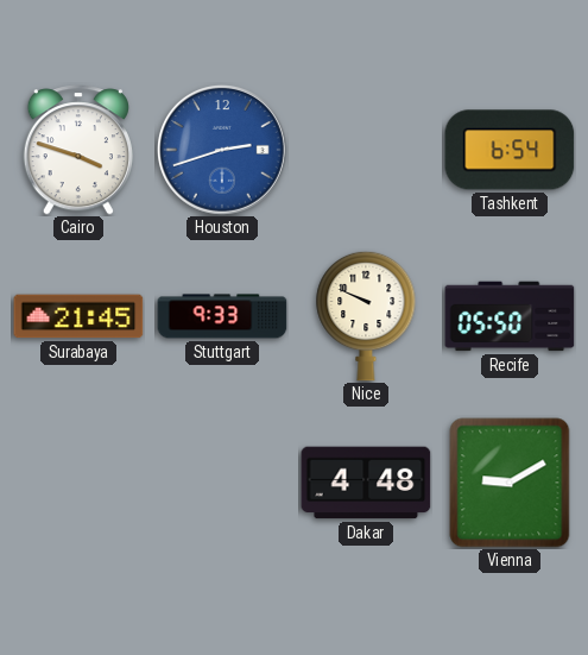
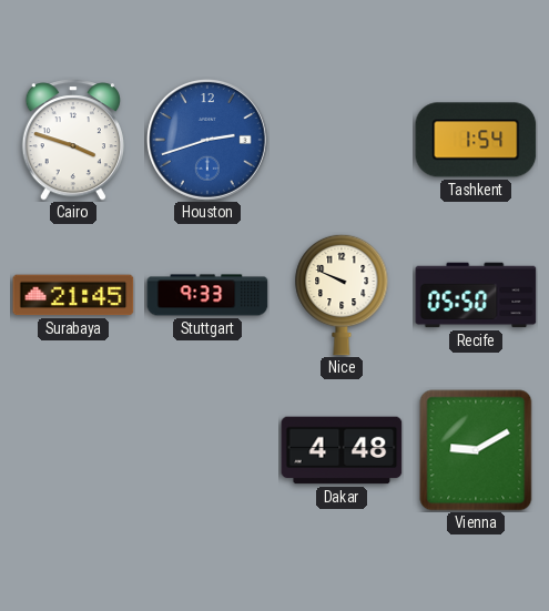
Tashkent: 6:54 -> 1:54
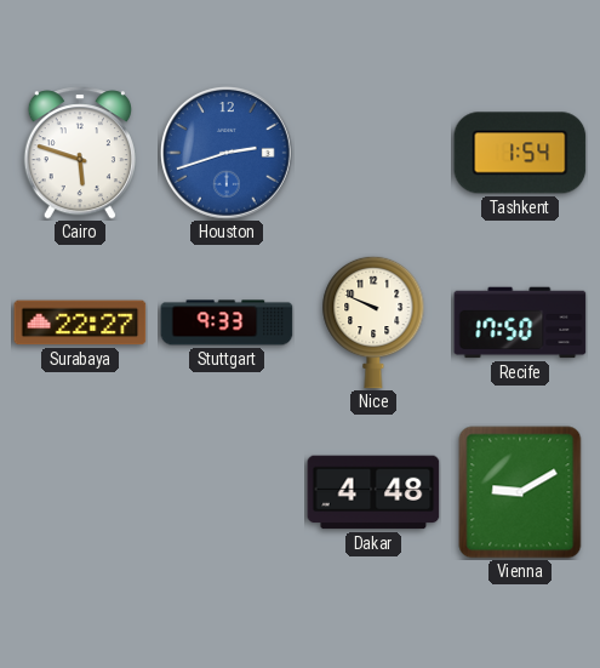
Cairo: 3:48 -> 5:48
Surabaya: 21:45 -> 22:27
Recife: 05:50 -> 17:50
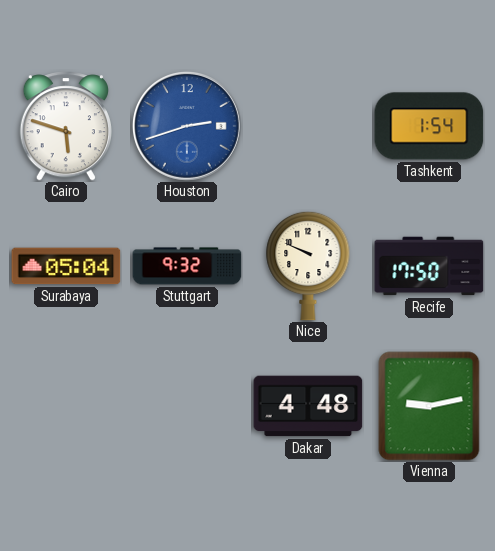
Surabaya: 22:27 -> 05:04
Stuttgart: 9:33 -> 9:32
Vienna: 9:10 -> 9:13
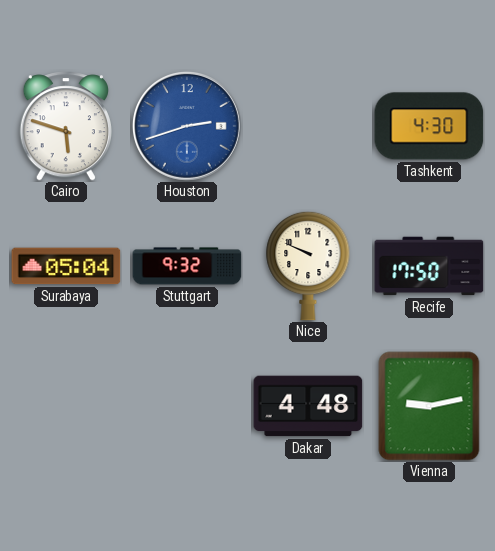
Tashkent: 1:54 -> 4:30
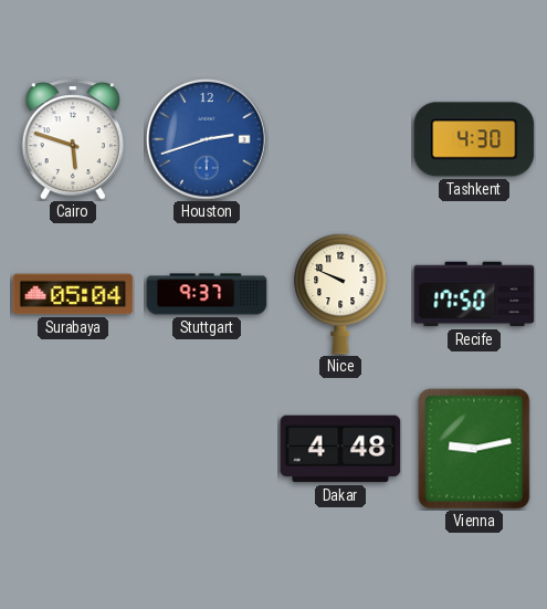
Stuttgart: 9:32 -> 9:37
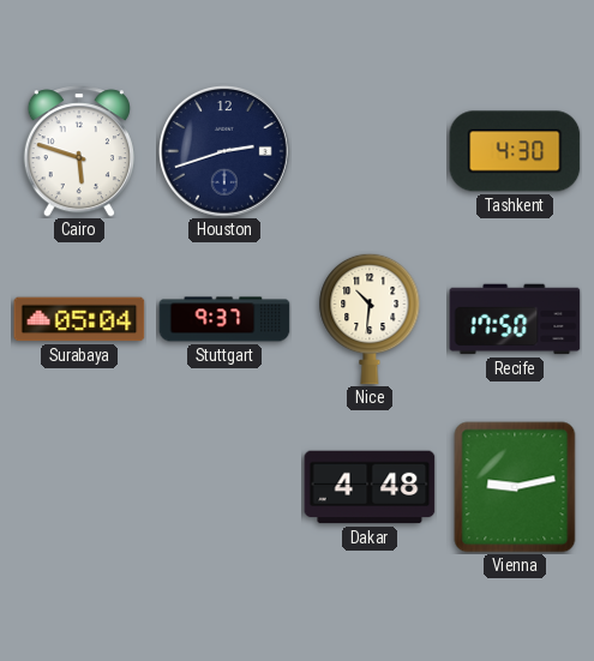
Houston dial: blue -> navy
Nice: 9:49 -> 10:31
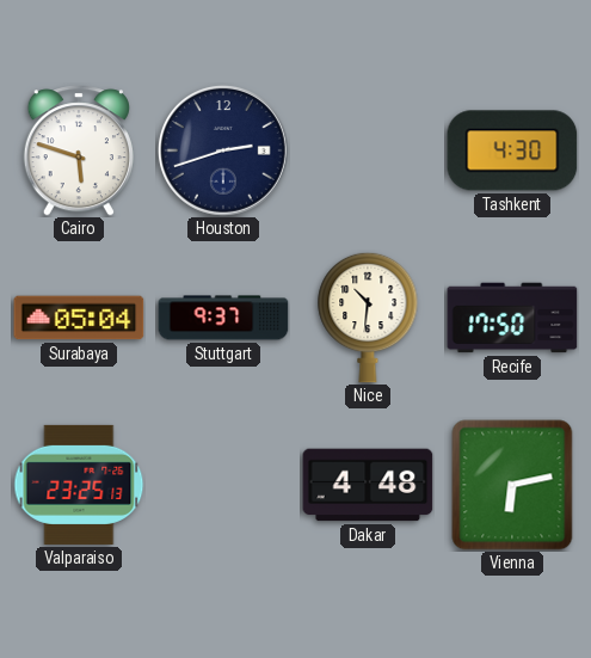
Valparaiso: none -> 23:25
Vienna: 9:13 -> 6:13
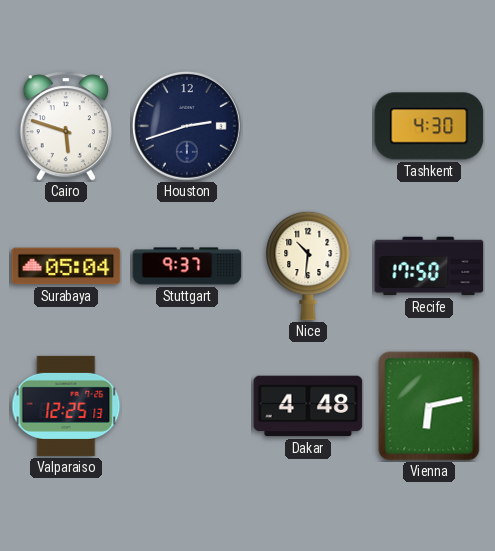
Valparaiso: 23:25 -> 12:25
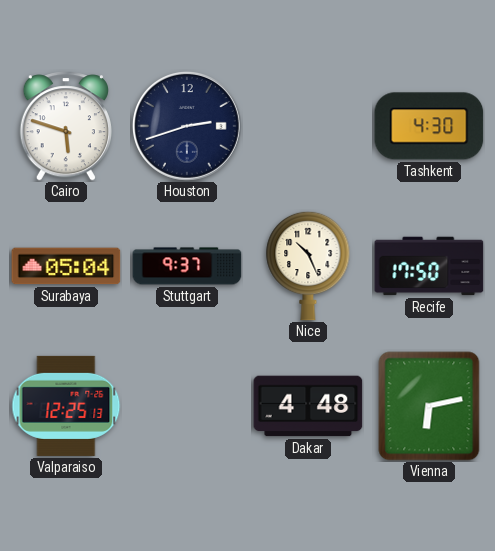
Nice: 10:31 -> 10:26
